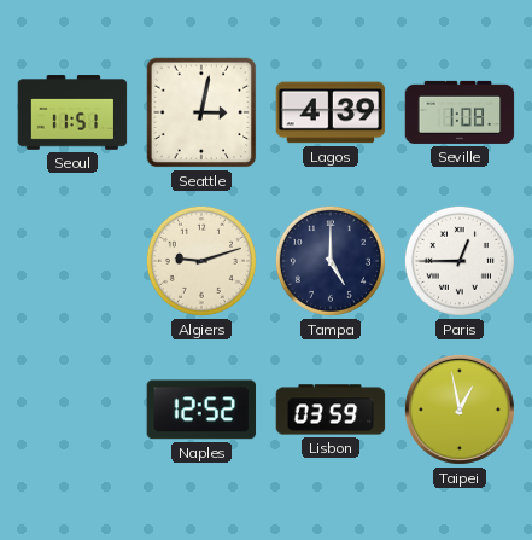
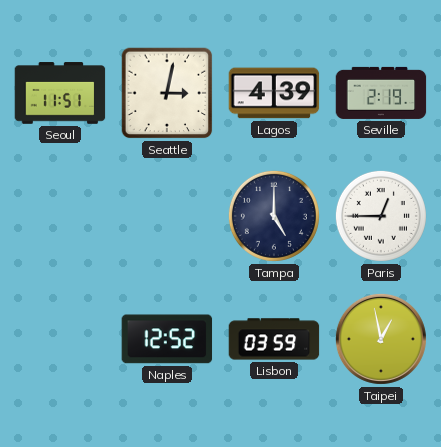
Seville: 1:08 -> 2:19
Algiers: 9:12 -> none
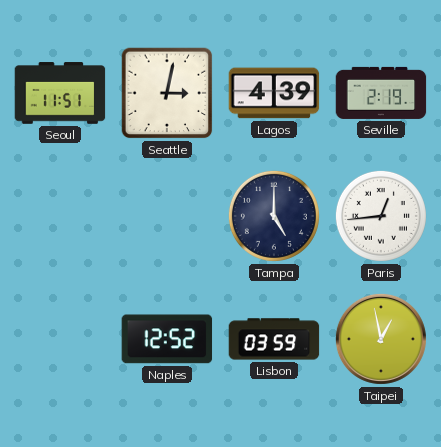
Paris: 12:45 -> 12:44
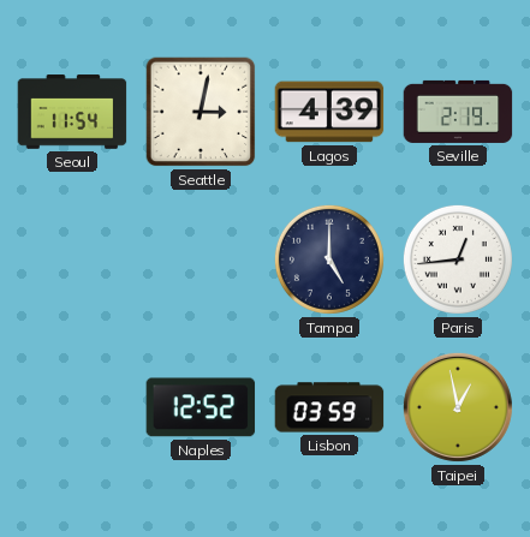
Seoul: 11:51 -> 11:54
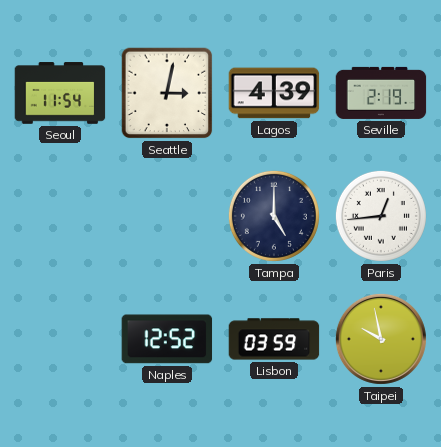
Taipei: 12:58 -> 9:58
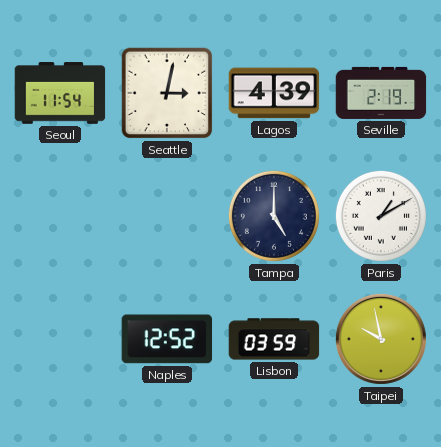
Paris: 12:44 -> 1:10
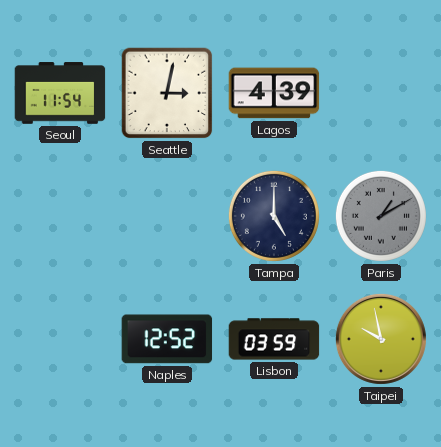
Seville: 2:19 -> none
Paris dial: white -> grey
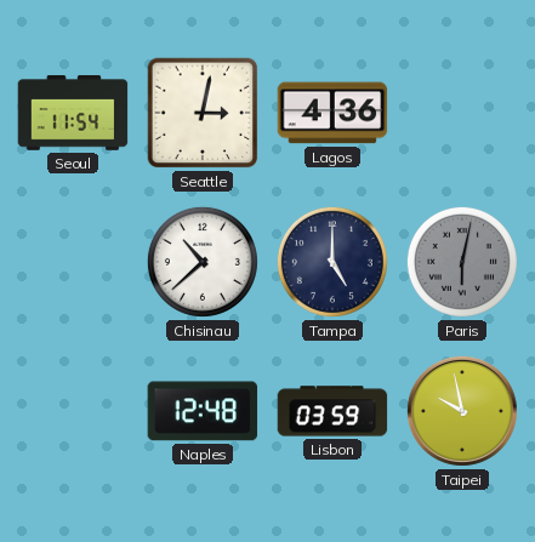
Lagos: 4:39 -> 4:36
Chisinau: none -> 10:38
Paris: 1:10 -> 6:02
Naples: 12:52 -> 12:48
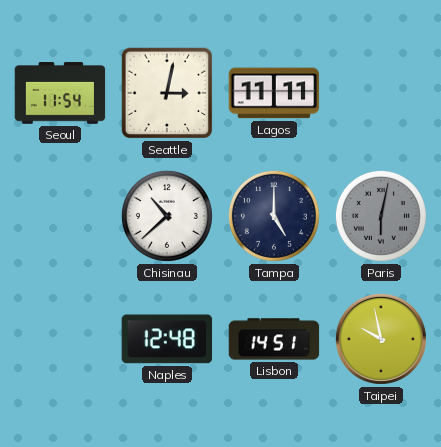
Lagos: 4:36 -> 11:11
Lisbon: 03:59 -> 14:51
